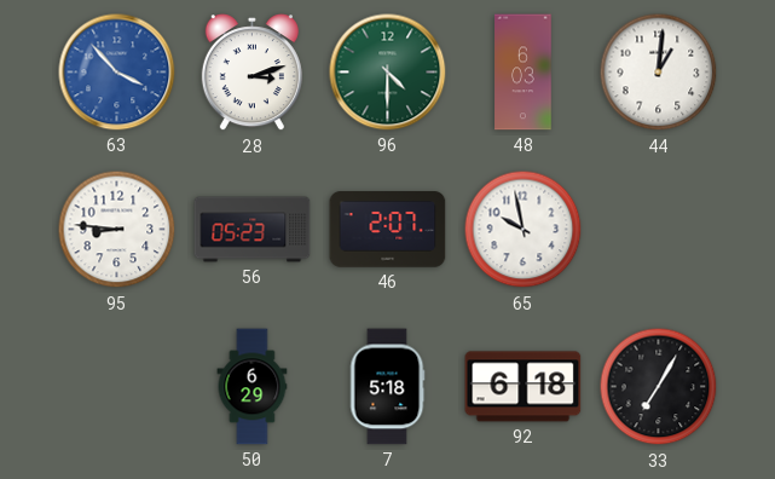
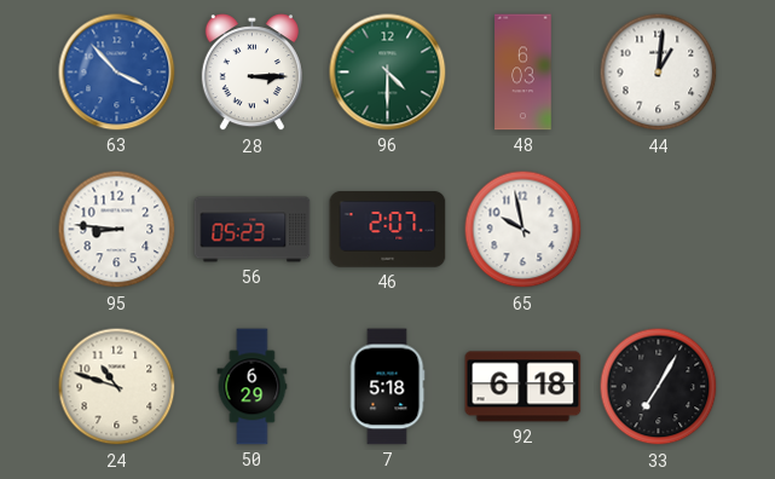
28: 3:12 -> 3:15
24: none -> 10:48
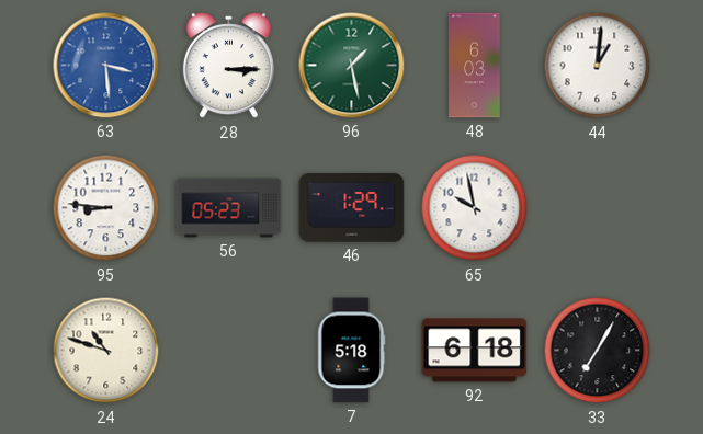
63: 3:53 -> 3:29
96: 4:30 -> 1:28
46: 2:07 -> 1:29
50: 6:29 -> none
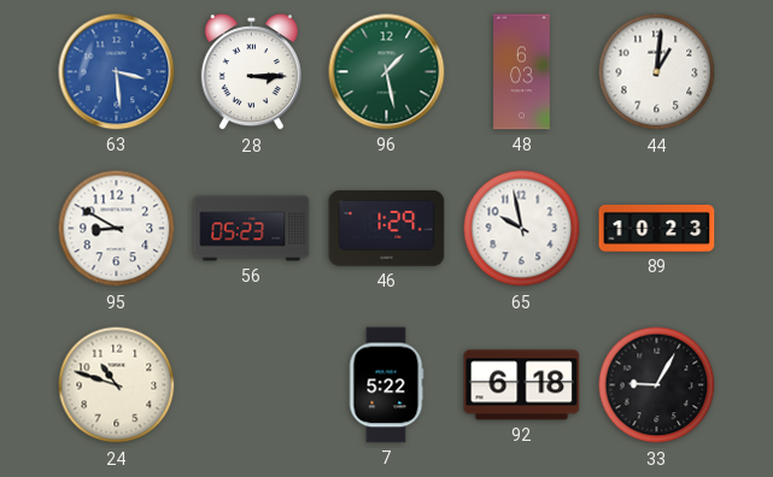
95: 8:46 -> 8:50
89: none -> 10:23
7: 5:18 -> 5:22
33: 7:05 -> 9:05
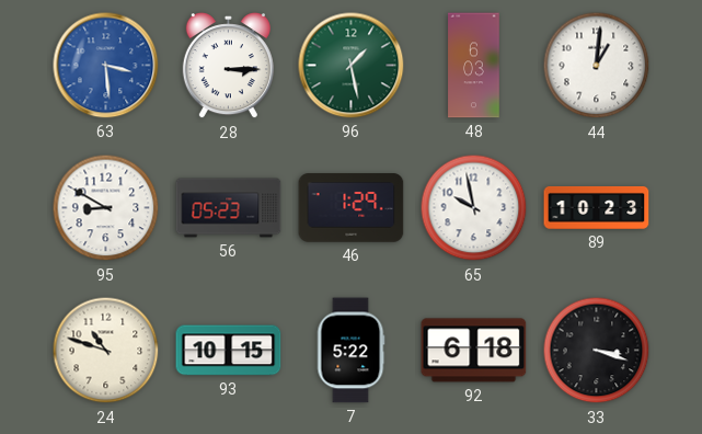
93: none -> 10:15
33: 9:05 -> 3:18
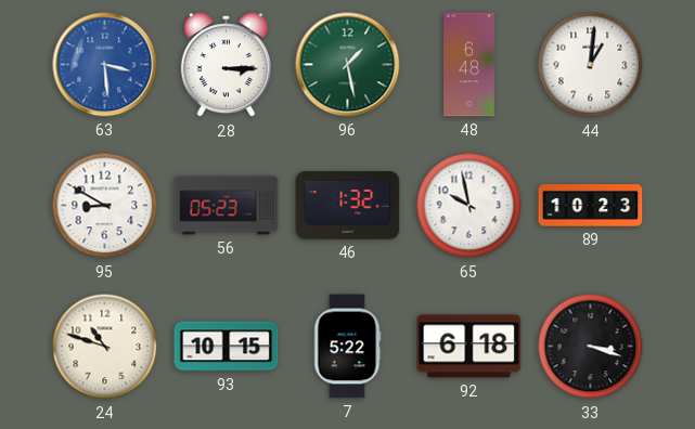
48: 6:03 -> 6:48
46: 1:29 -> 1:32
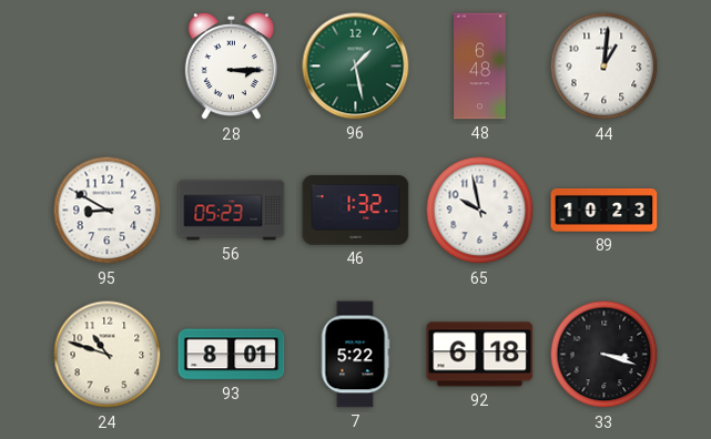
63: 3:29 -> none
93: 10:15 -> 8:01
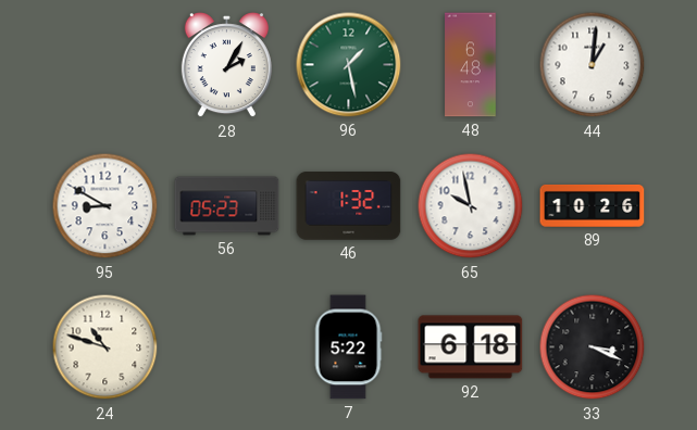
28: 3:15 -> 2:05
89: 10:23 -> 10:26
93: 8:01 -> none
33: 3:18 -> 3:19
